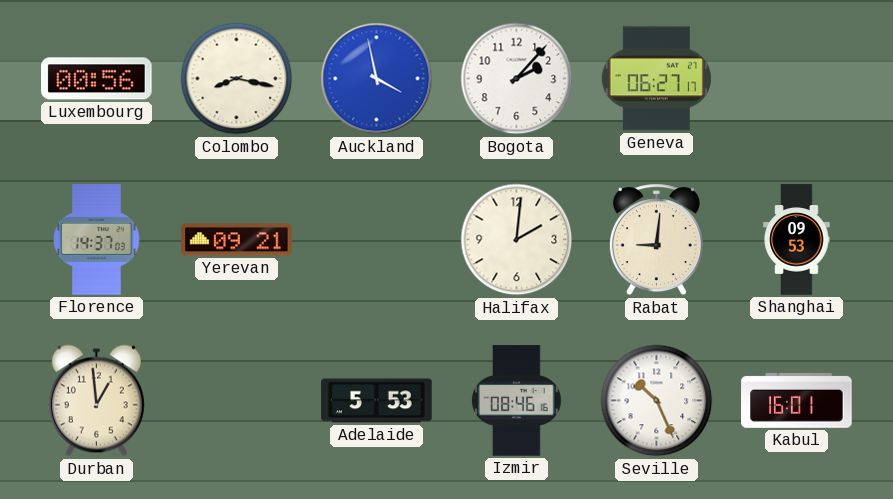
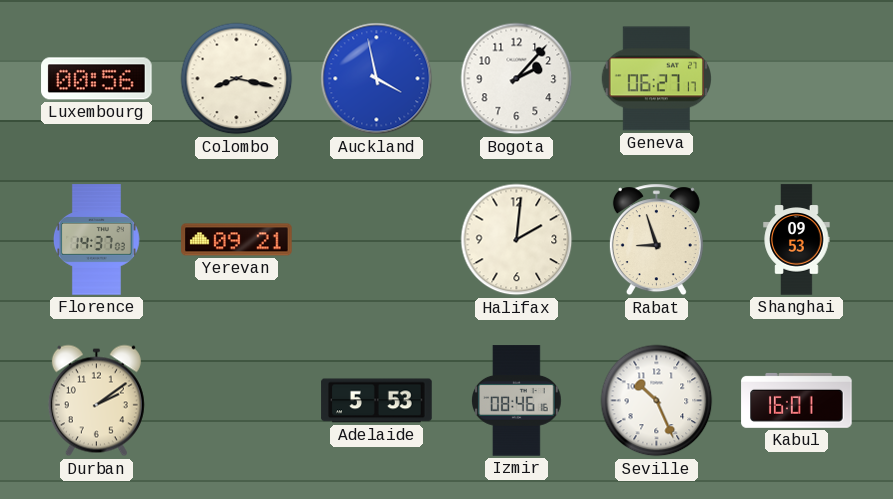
Rabat: 9:01 -> 8:57
Durban: 12:59 -> 2:09
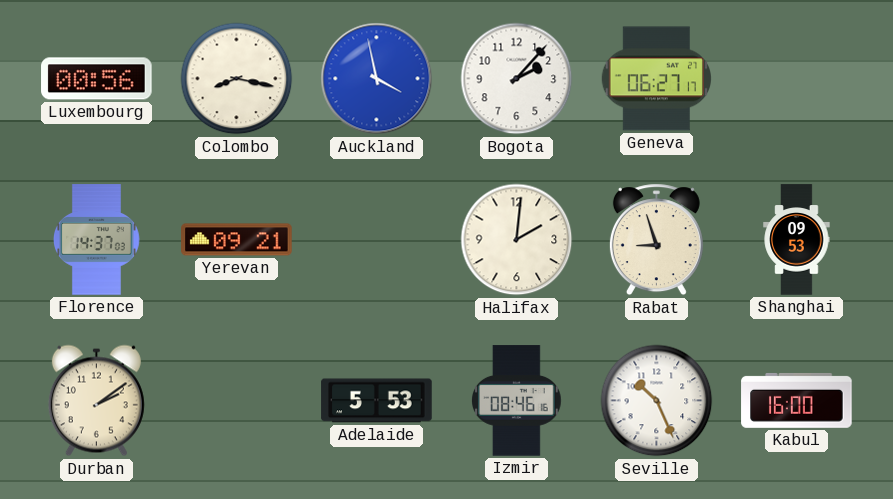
Kabul: 16:01 -> 16:00
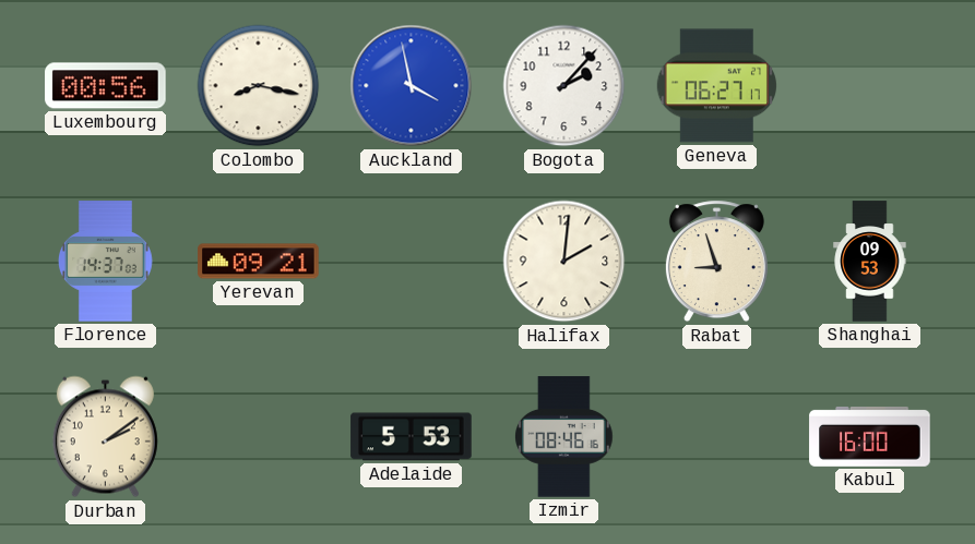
Seville: 10:26 -> none
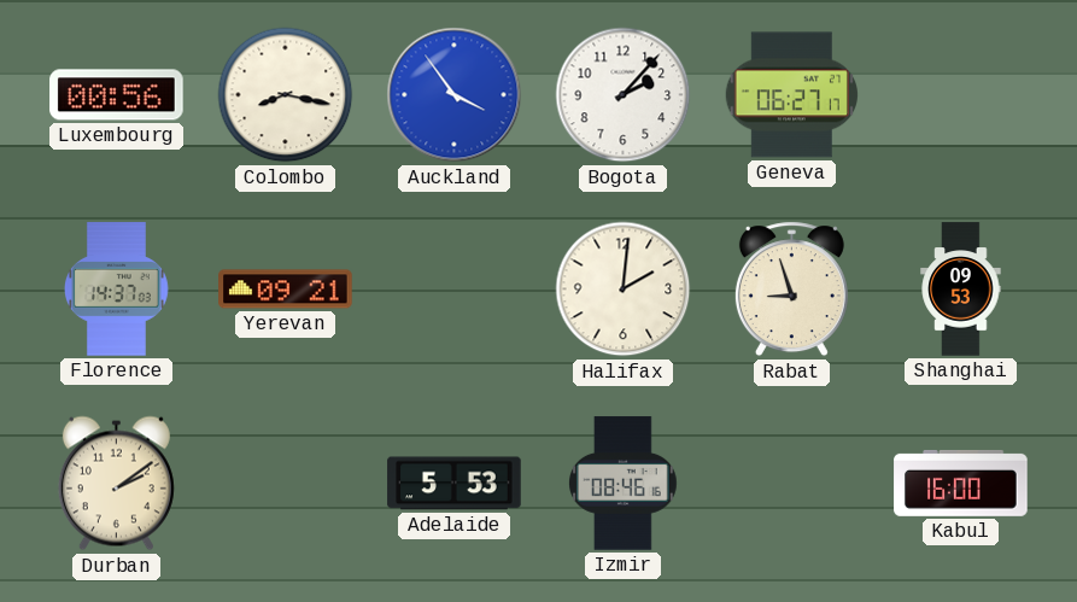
Auckland: 3:58 -> 3:54
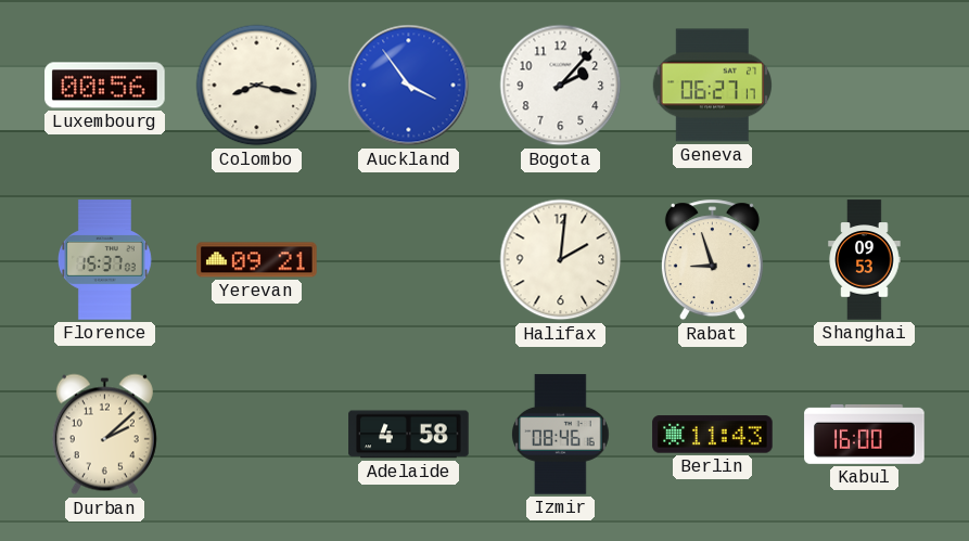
Florence: 14:37 -> 15:37
Durban: 2:09 -> 2:08
Adelaide: 5:53 -> 4:58
Berlin: none -> 11:43
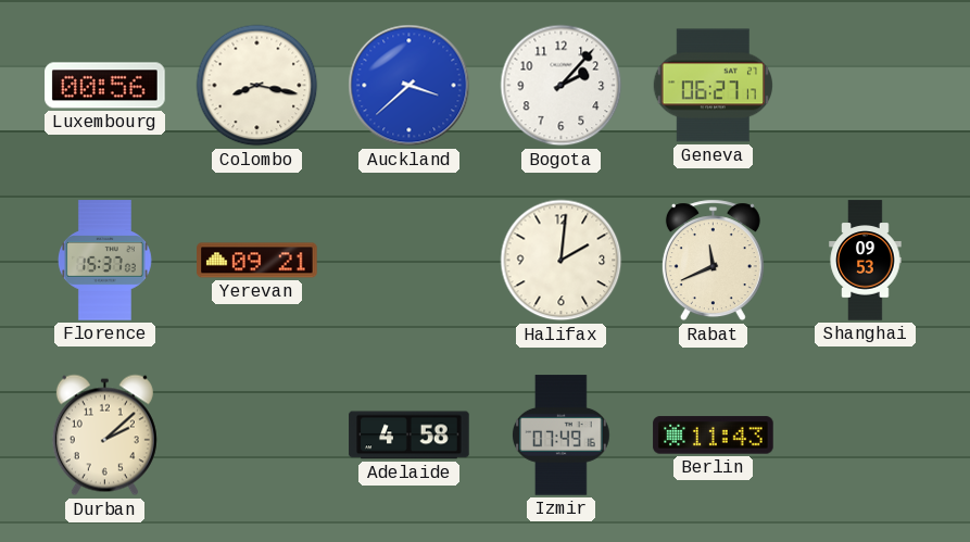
Auckland: 3:54 -> 3:38
Rabat: 8:57 -> 11:41
Izmir: 08:46 -> 07:49
Kabul: 16:00 -> none
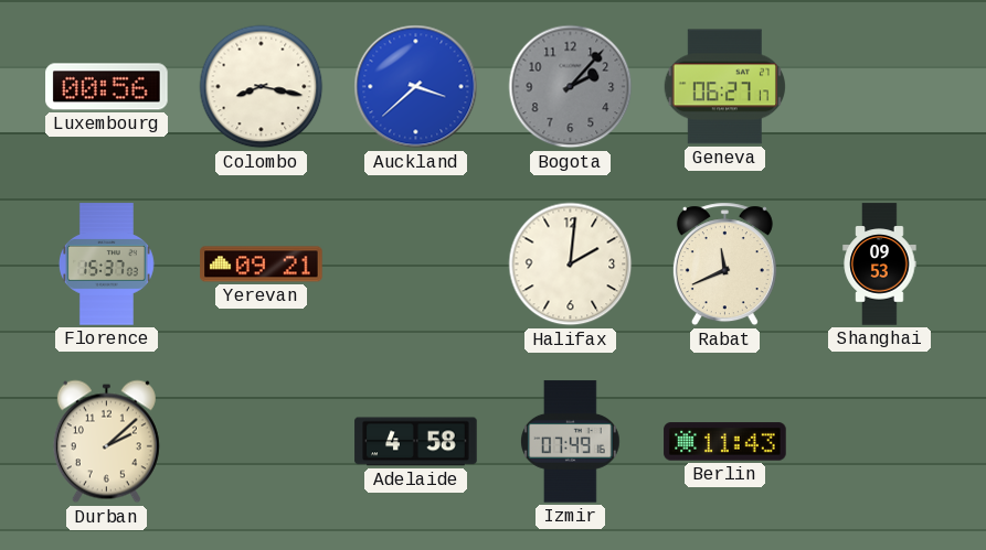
Bogota dial: white -> grey
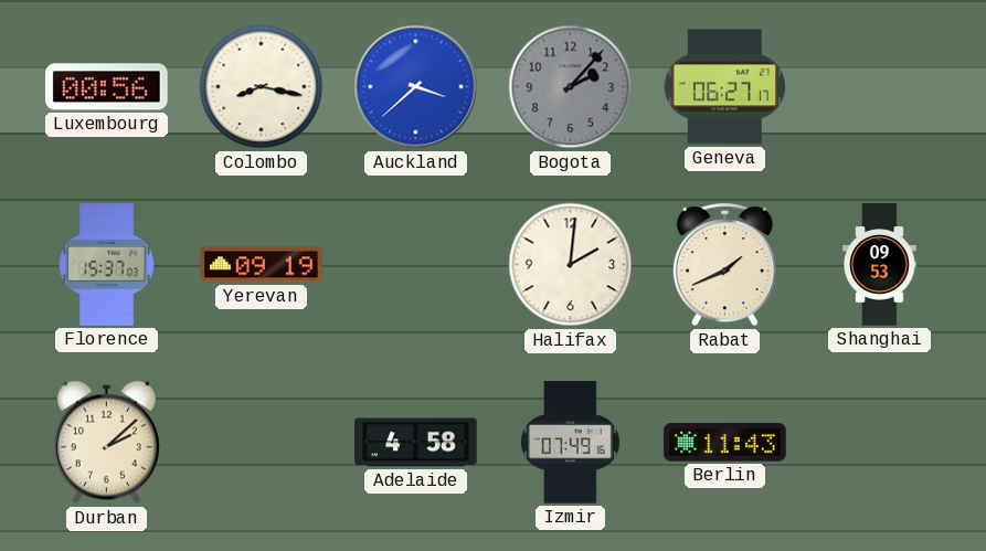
Yerevan: 09:21 -> 09:19
Rabat: 11:41 -> 1:41
